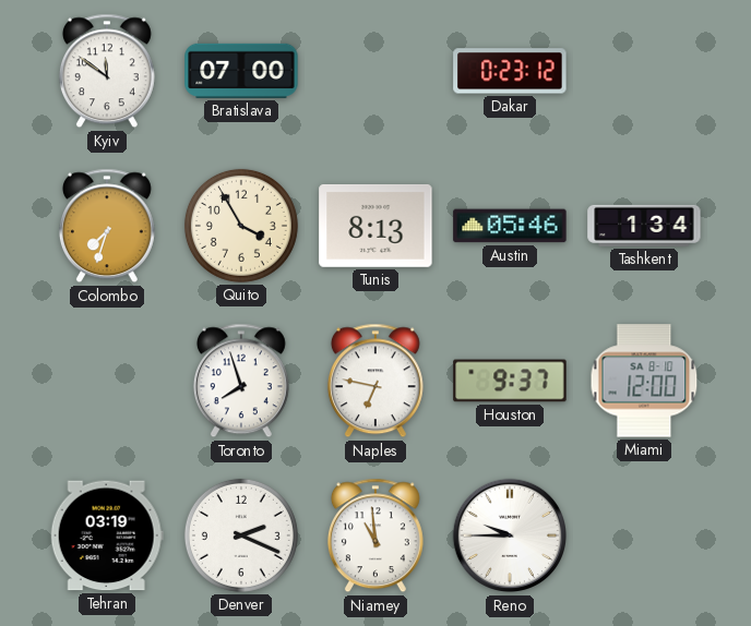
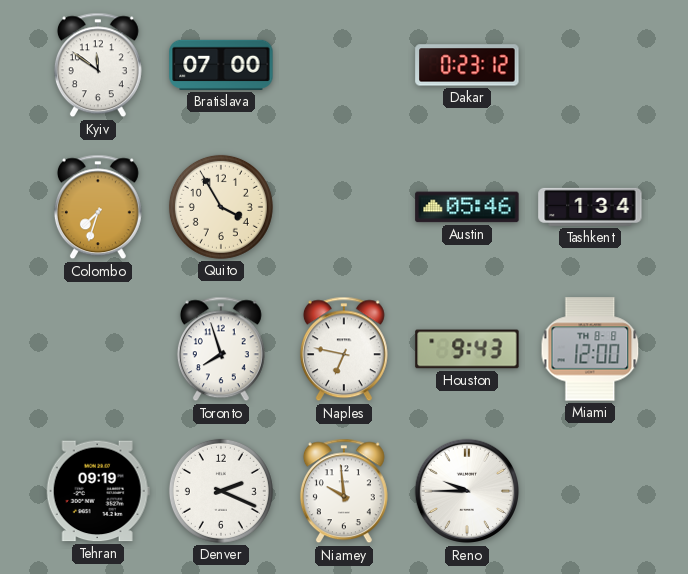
Tunis: 8:13 -> none
Houston: 9:37 -> 9:43
Miami date: SA 8-10 -> TH 8-8
Tehran: 03:19 -> 09:19
Niamey: 10:59 -> 9:59
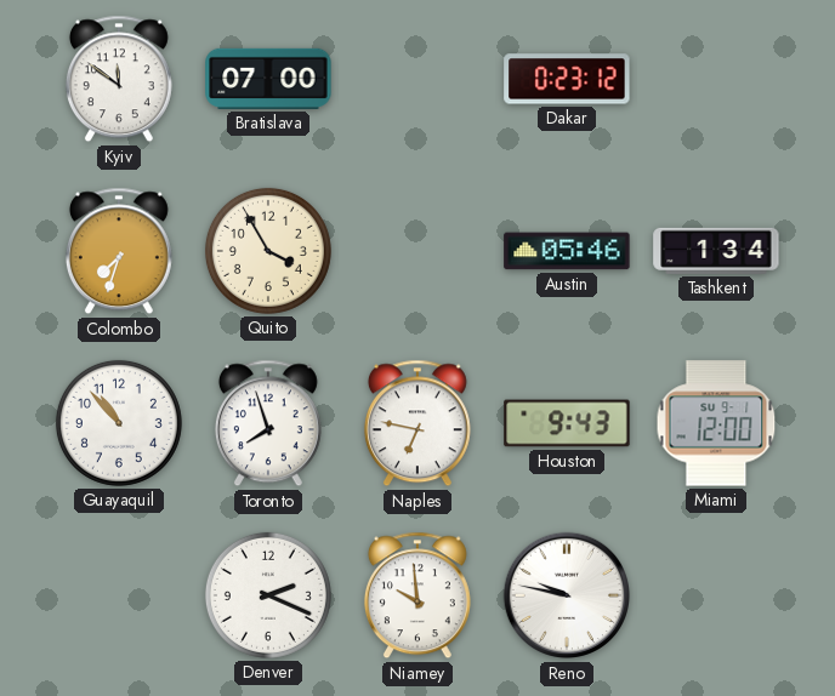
Guayaquil: none -> 10:53
Miami date: TH 8-8 -> SU 9-1
Tehran: 09:19 -> none
Reno: 9:45 -> 9:47
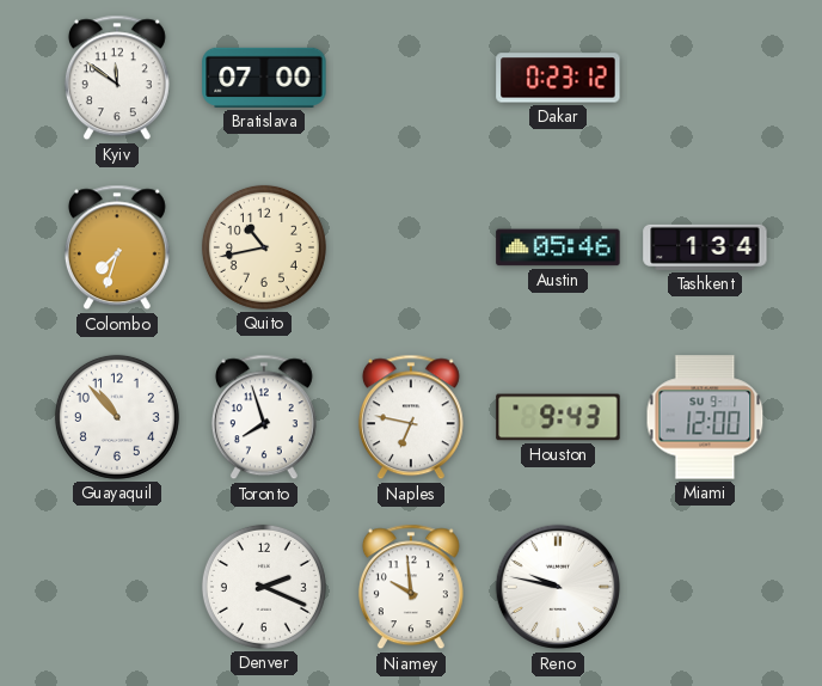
Quito: 3:55 -> 10:43
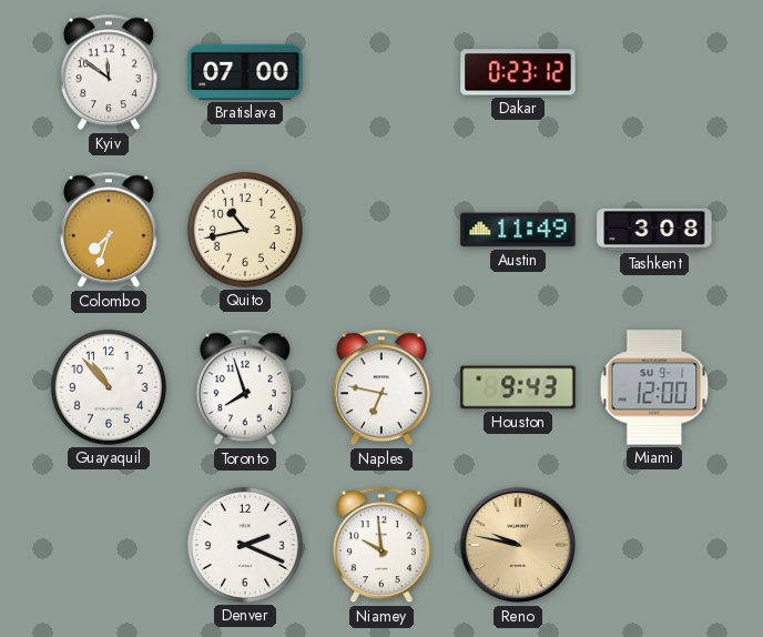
Austin: 05:46 -> 11:49
Tashkent: 1:34 -> 3:08
Reno dial: white -> champagne
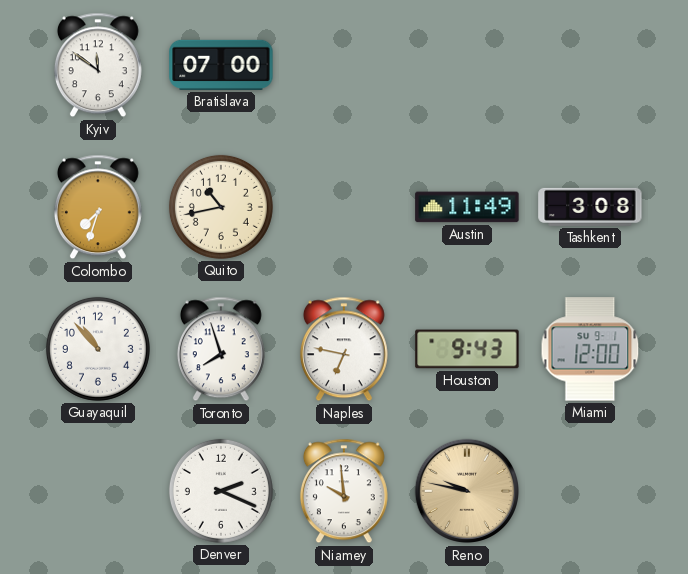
Dakar: 0:23 -> none
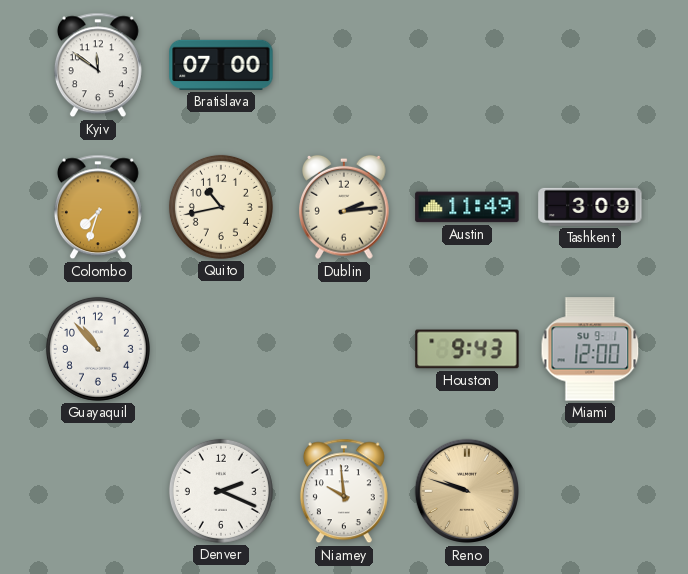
Dublin: none -> 2:14
Tashkent: 3:08 -> 3:09
Toronto: 7:57 -> none
Naples: 6:47 -> none
Reno: 9:47 -> 9:48
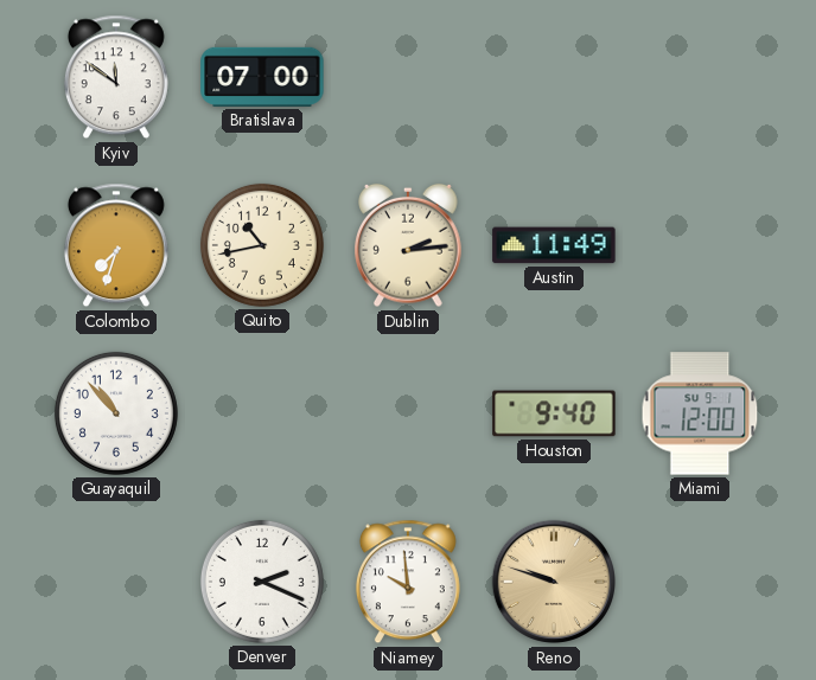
Tashkent: 3:09 -> none
Houston: 9:43 -> 9:40
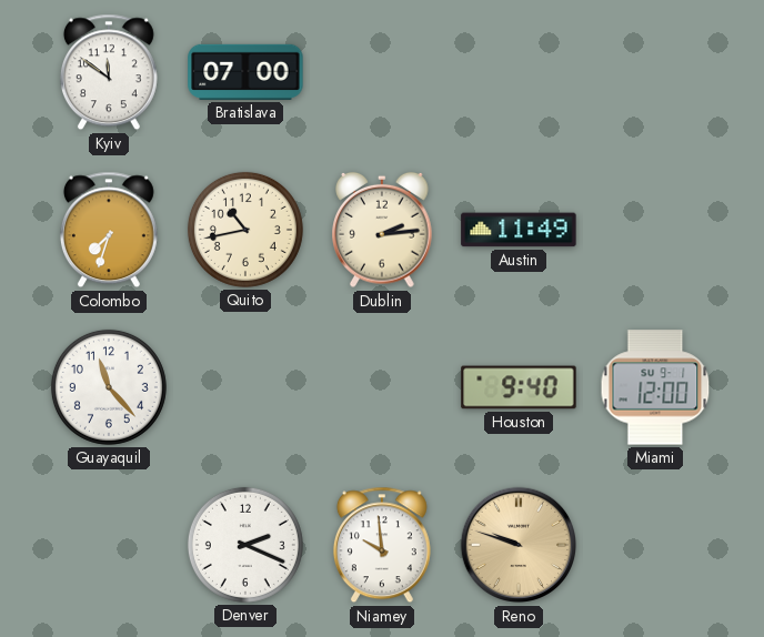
Guayaquil: 10:53 -> 11:23
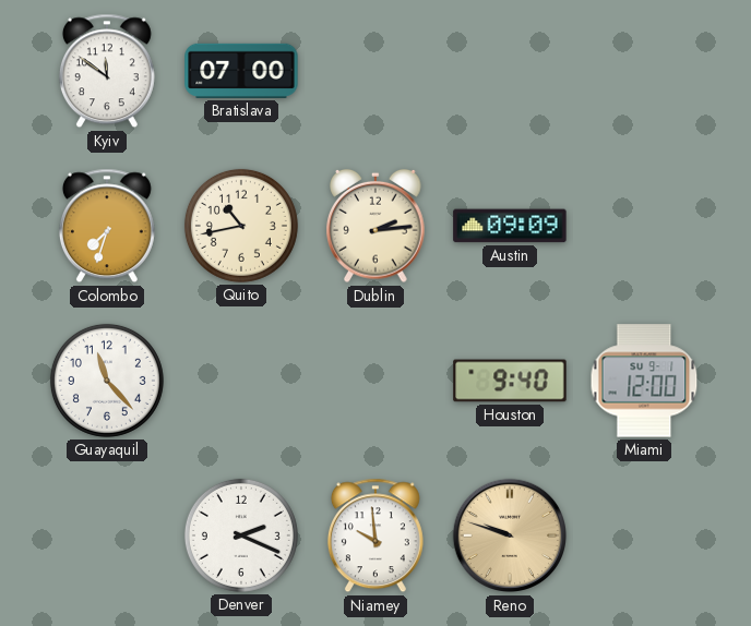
Austin: 11:49 -> 09:09
